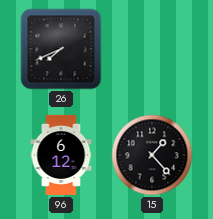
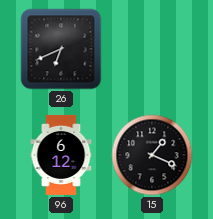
26: 7:41 -> 6:41
15: 1:23 -> 1:19
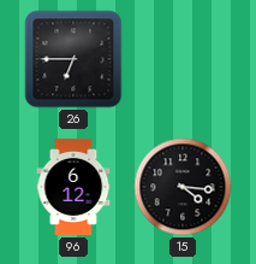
26: 6:41 -> 6:45
15: 1:19 -> 4:16
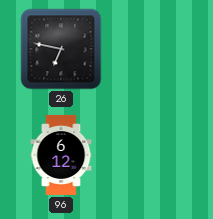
26: 6:45 -> 6:47
15: 4:16 -> none
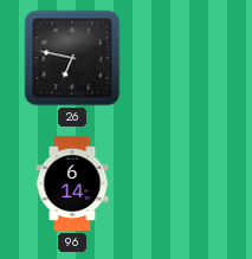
96: 6:12 -> 6:14
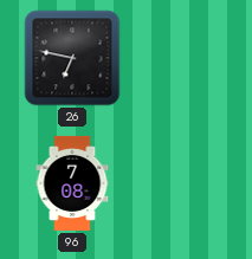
96: 6:14 -> 7:08
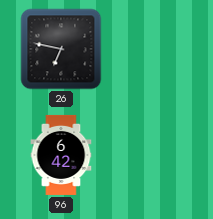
96: 7:08 -> 6:42
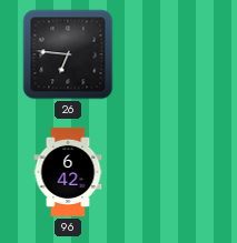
26: 6:47 -> 6:46
